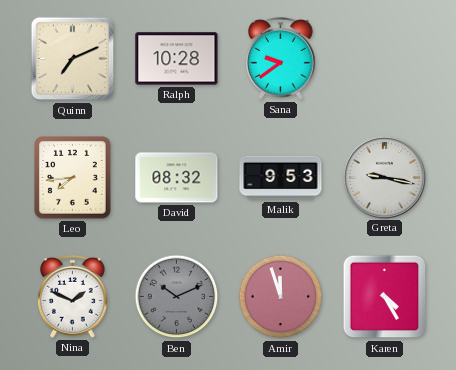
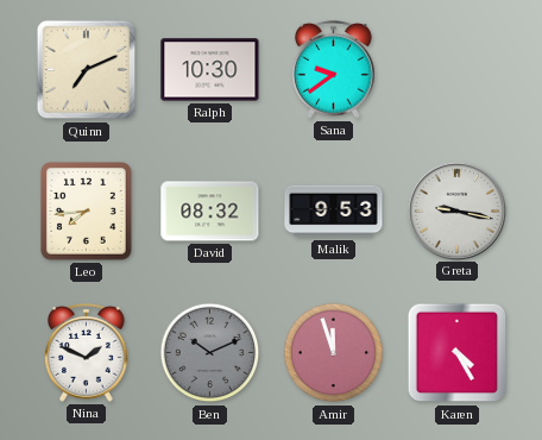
Ralph: 10:28 -> 10:30
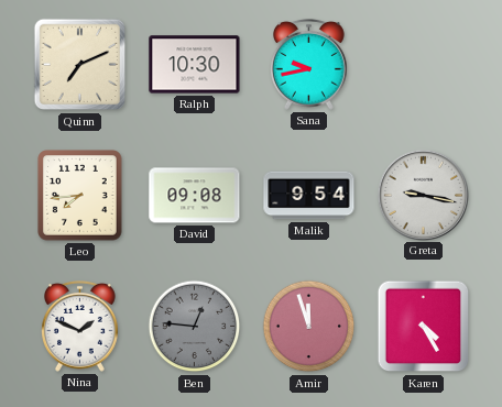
Sana: 9:39 -> 9:43
David: 08:32 -> 09:08
Malik: 9:53 -> 9:54
Ben: 10:11 -> 12:46
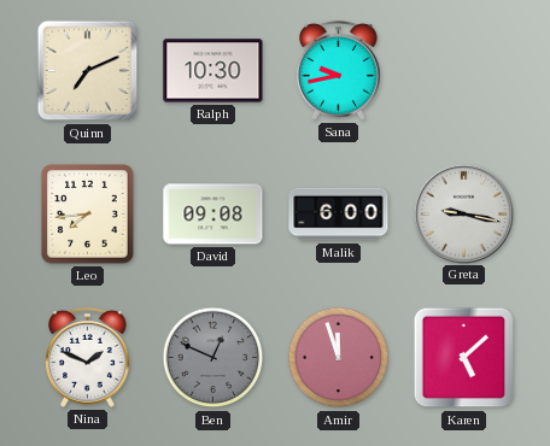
Malik: 9:54 -> 6:00
Ben: 12:46 -> 12:49
Karen: 4:25 -> 5:08
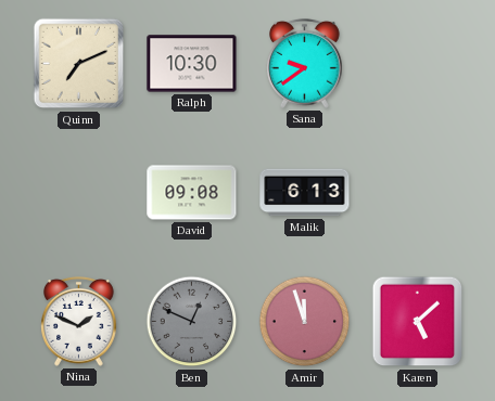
Sana: 9:43 -> 9:39
Leo: 7:44 -> none
Malik: 6:00 -> 6:13
Greta: 9:17 -> none
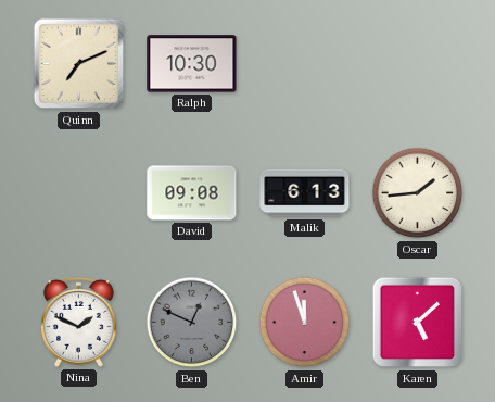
Sana: 9:39 -> none
Oscar: none -> 1:44
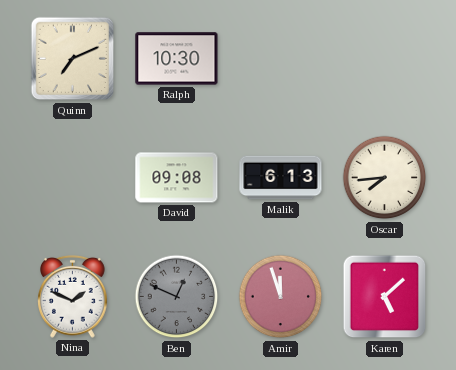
Oscar: 1:44 -> 7:44
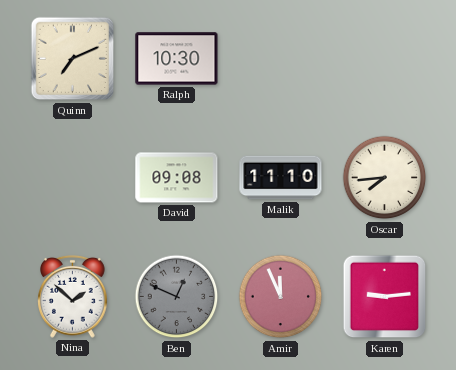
Malik: 6:13 -> 11:10
Nina: 1:49 -> 1:52
Amir: 11:57 -> 11:56
Karen: 5:08 -> 9:14
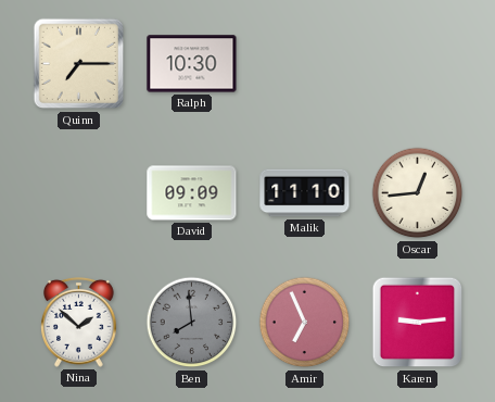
Quinn: 7:11 -> 7:15
David: 09:08 -> 09:09
Oscar: 7:44 -> 12:44
Ben: 12:49 -> 7:59
Amir: 11:56 -> 6:56
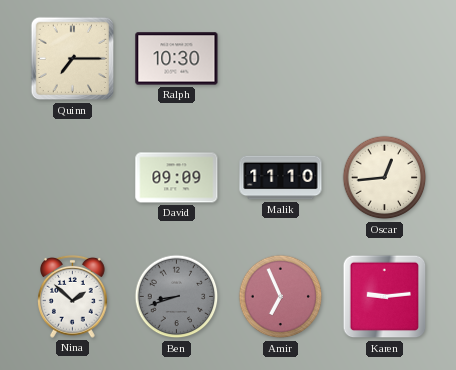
Ben: 7:59 -> 8:42
